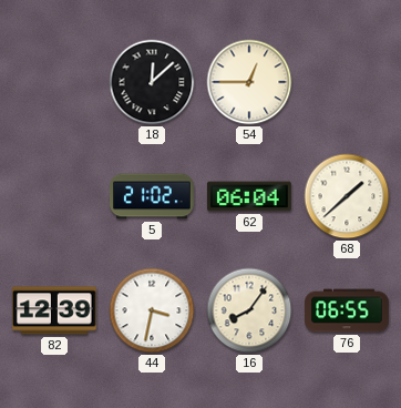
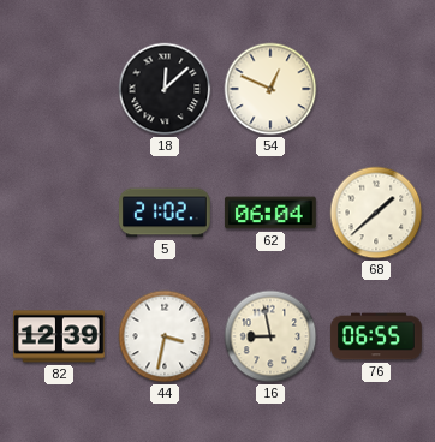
54: 12:45 -> 12:49
16: 8:06 -> 8:58
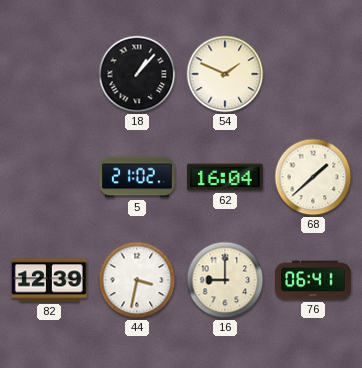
18: 12:08 -> 1:07
54: 12:49 -> 1:49
62: 06:04 -> 16:04
16: 8:58 -> 9:00
76: 06:55 -> 06:41
